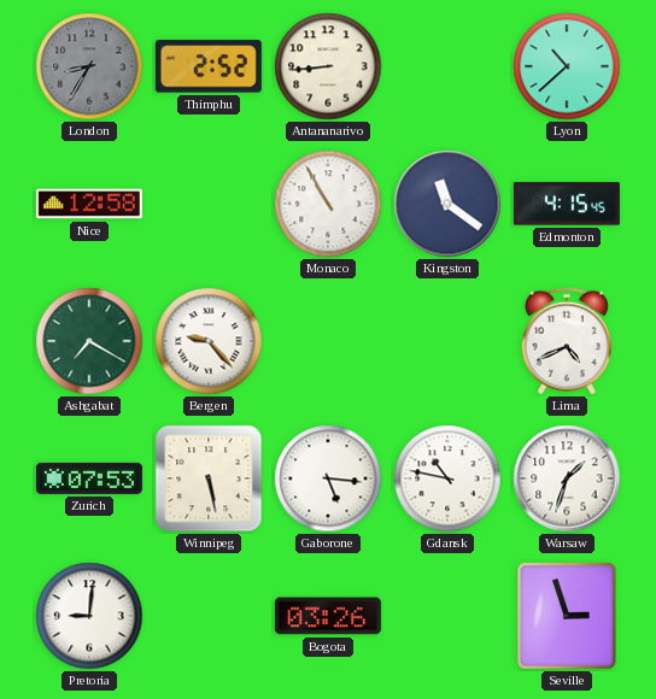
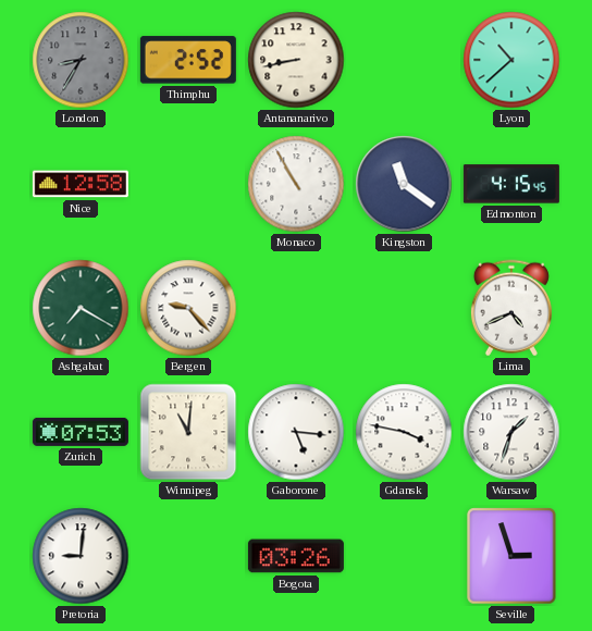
Antananarivo: 8:44 -> 8:43
Winnipeg: 5:28 -> 11:01
Gdansk: 10:47 -> 3:47
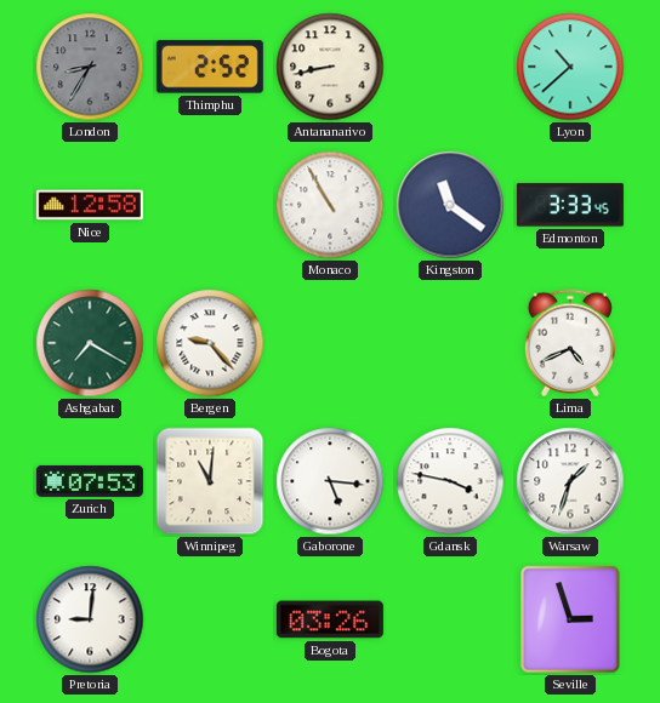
Edmonton: 4:15 -> 3:33
